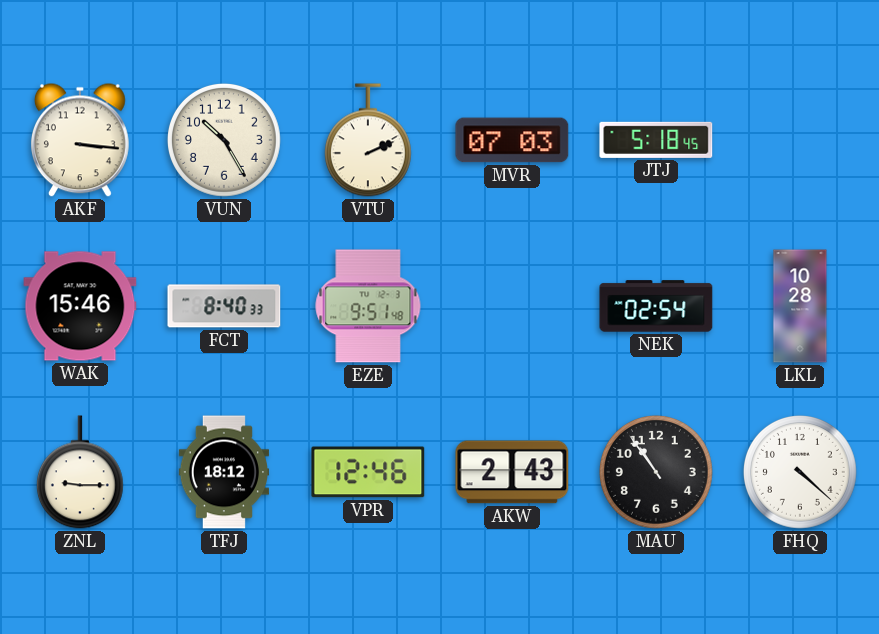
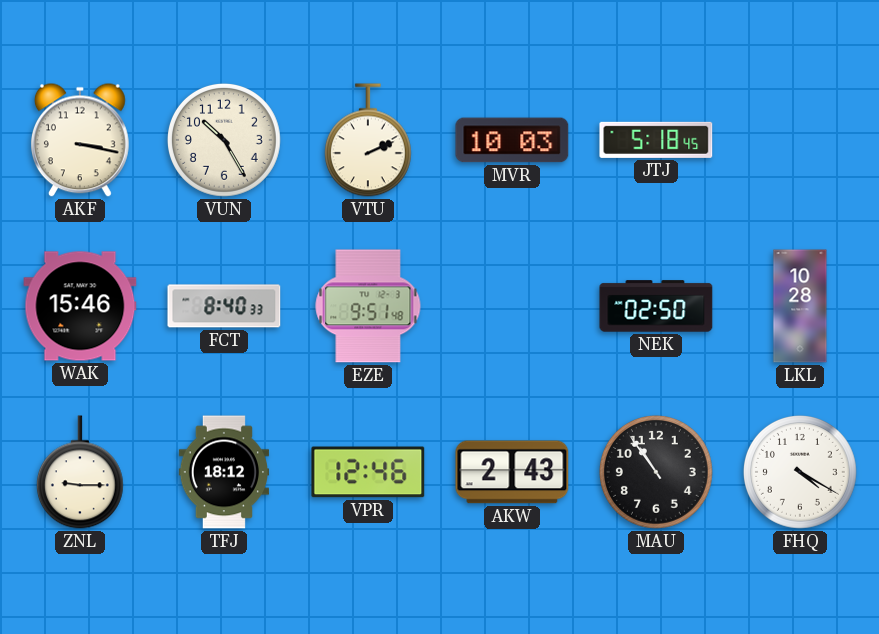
AKF: 3:16 -> 3:17
MVR: 07:03 -> 10:03
NEK: 02:54 -> 02:50
FHQ: 4:22 -> 4:20
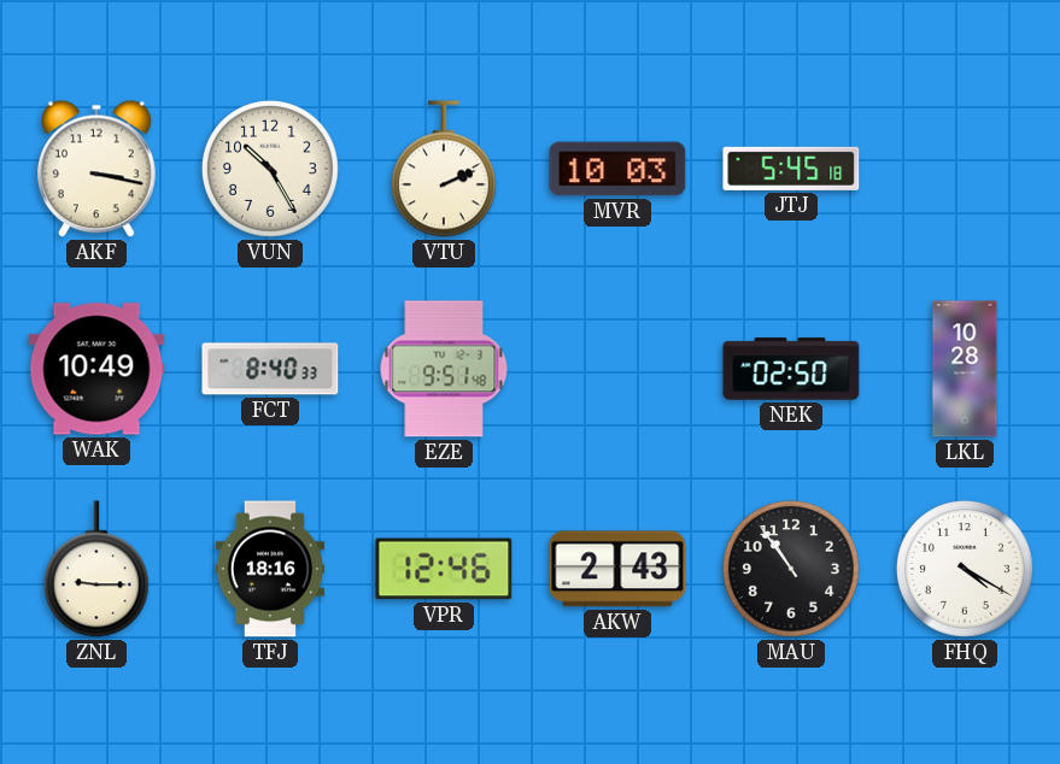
JTJ: 5:18 -> 5:45
WAK: 15:46 -> 10:49
TFJ: 18:12 -> 18:16
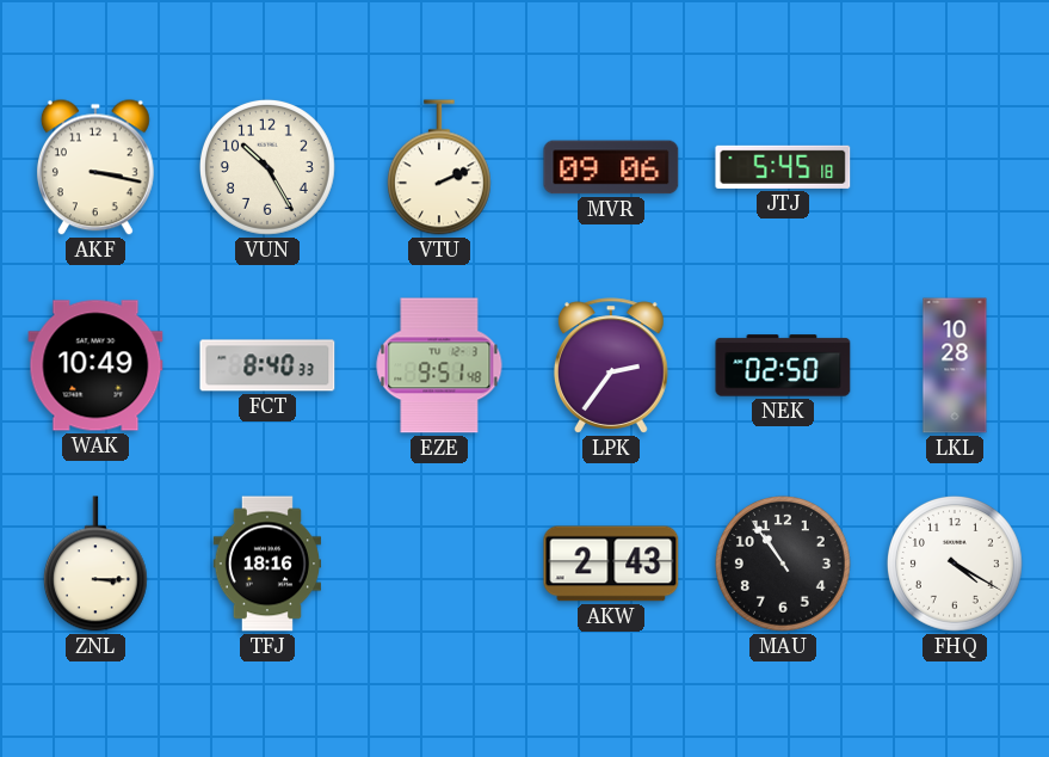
MVR: 10:03 -> 09:06
LPK: none -> 2:36
ZNL: 9:15 -> 3:15
VPR: 12:46 -> none
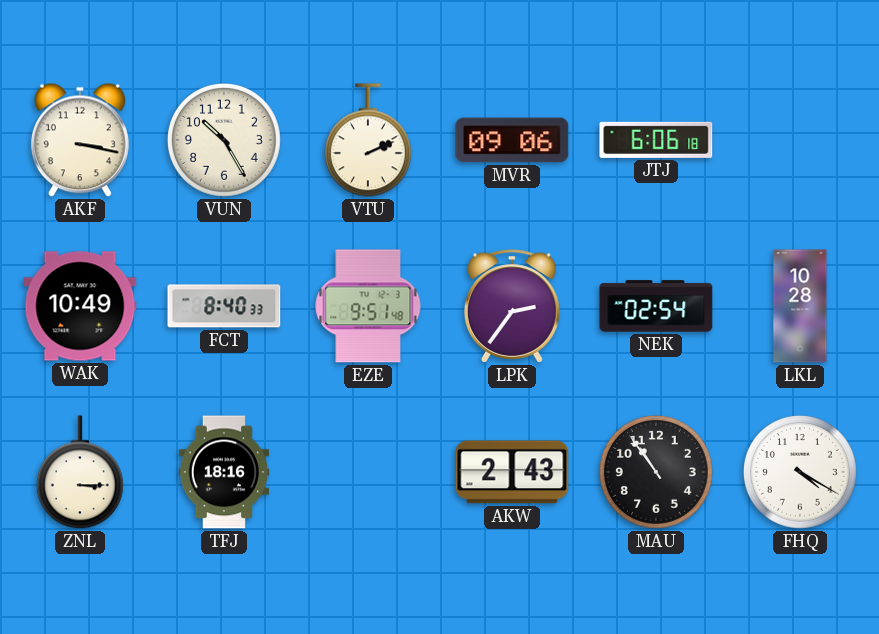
JTJ: 5:45 -> 6:06
NEK: 02:50 -> 02:54
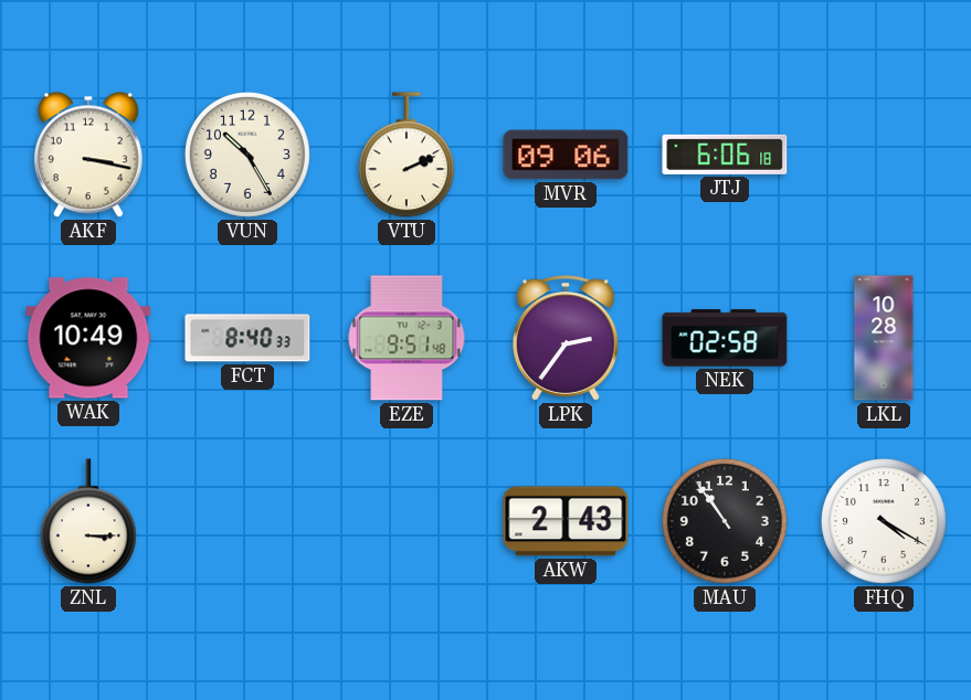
NEK: 02:54 -> 02:58
TFJ: 18:16 -> none
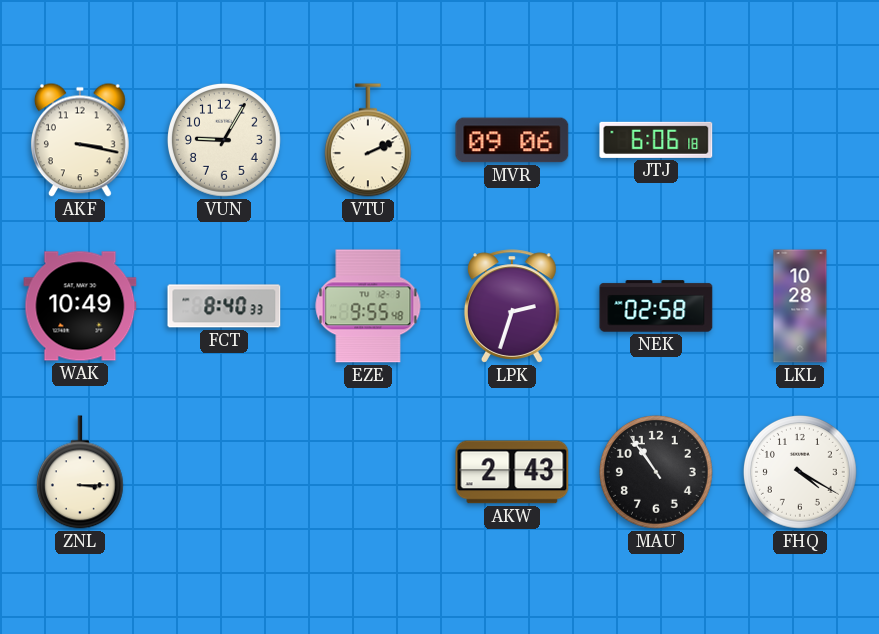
VUN: 10:25 -> 9:05
EZE: 9:51 -> 9:55
LPK: 2:36 -> 2:33
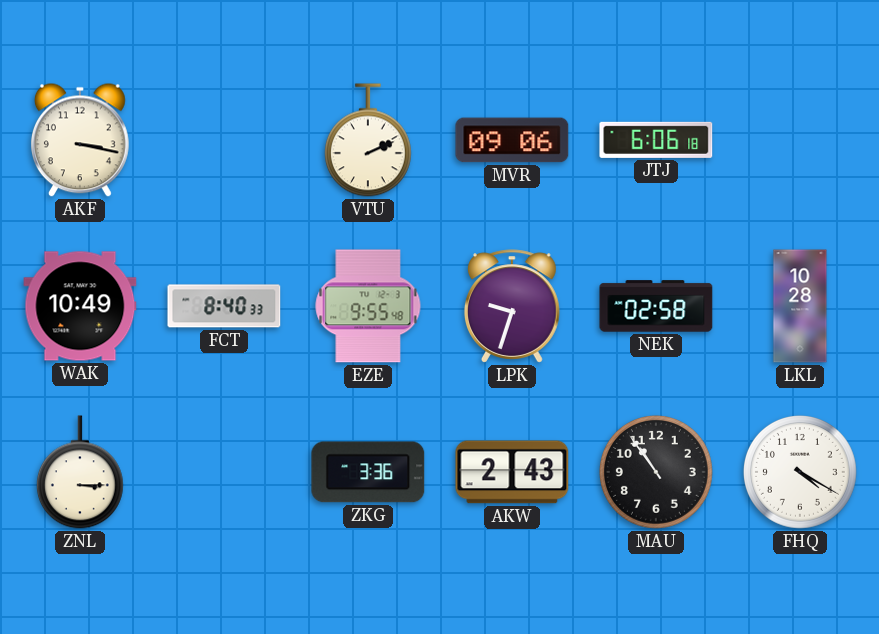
VUN: 9:05 -> none
LPK: 2:33 -> 9:33
ZKG: none -> 3:36
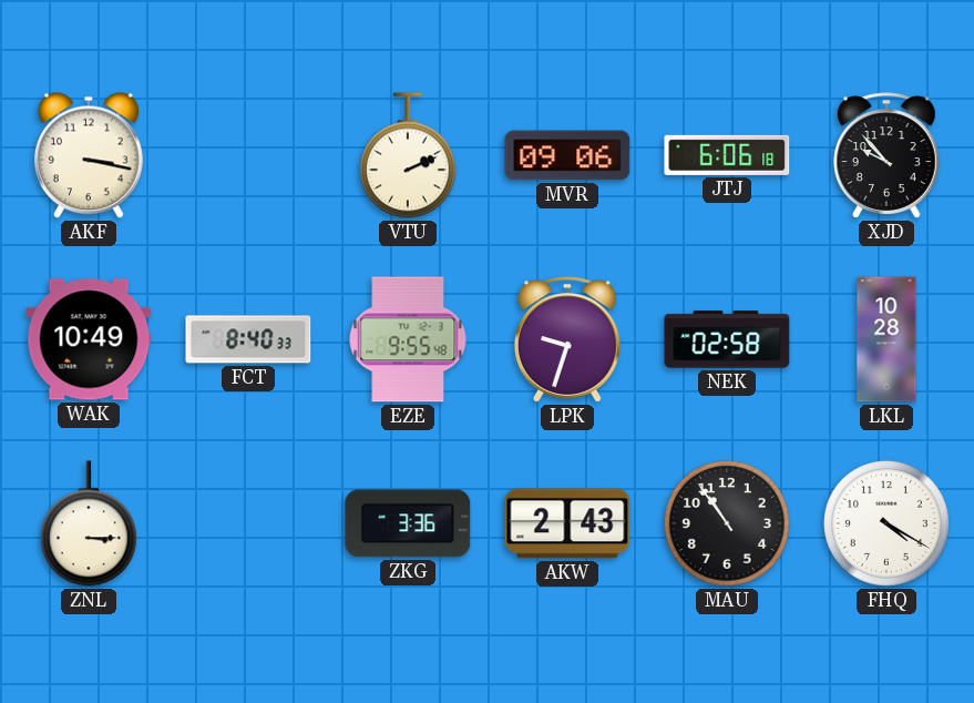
XJD: none -> 9:53
